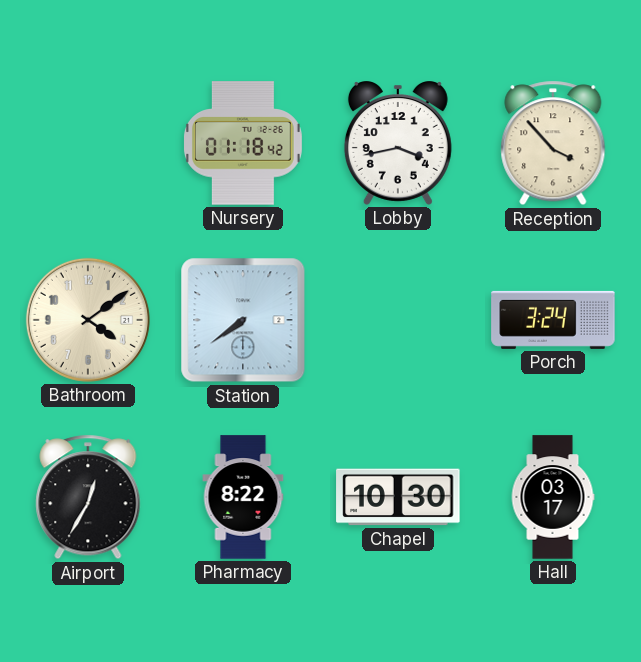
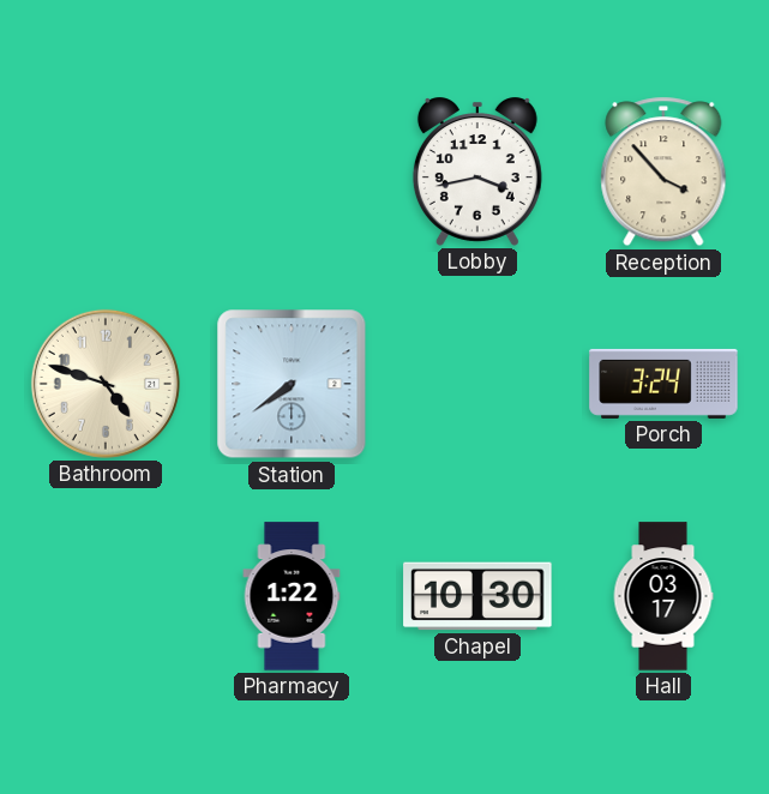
Nursery: 01:18 -> none
Bathroom: 4:09 -> 4:48
Airport: 12:35 -> none
Pharmacy: 8:22 -> 1:22
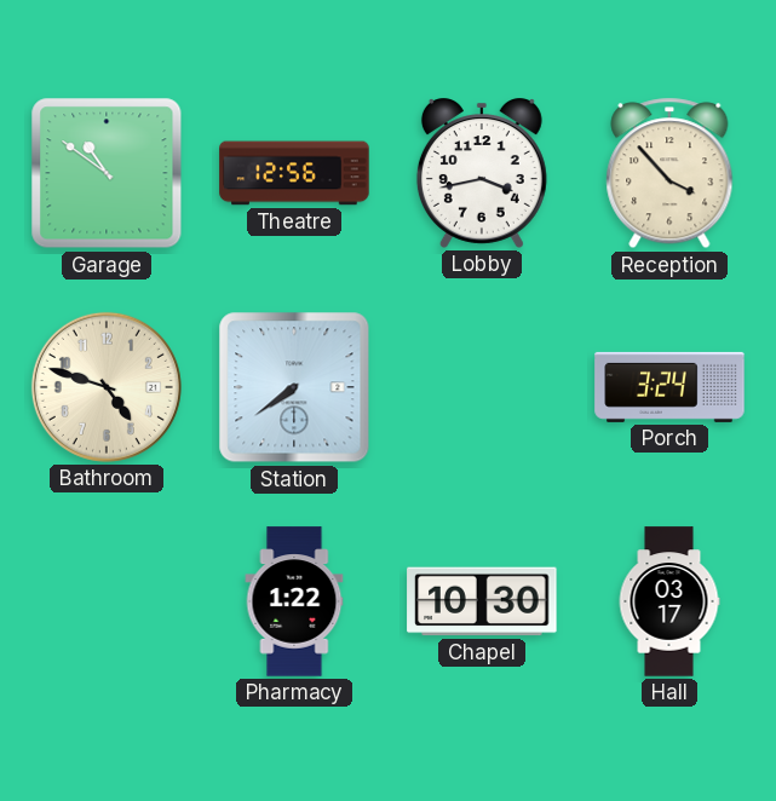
Garage: none -> 10:51
Theatre: none -> 12:56
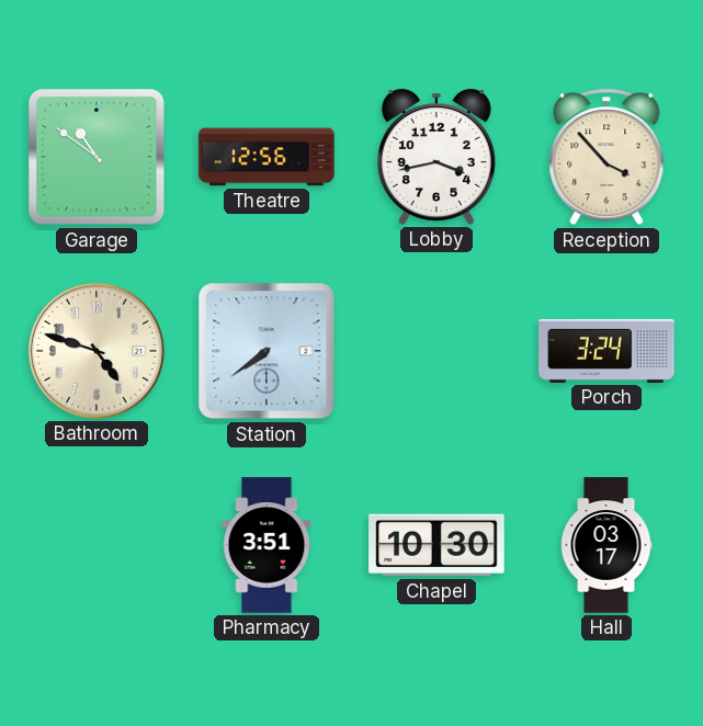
Pharmacy: 1:22 -> 3:51
